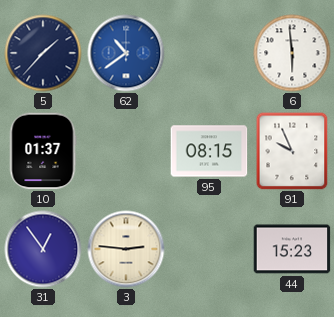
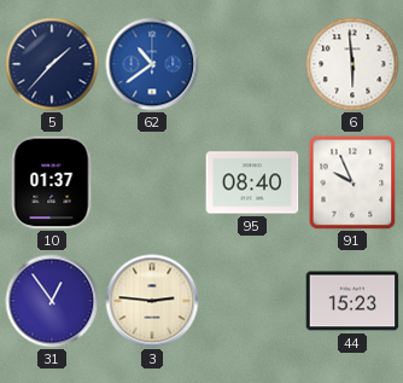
95: 08:15 -> 08:40
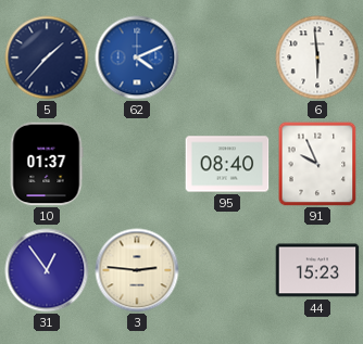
62: 10:39 -> 4:11
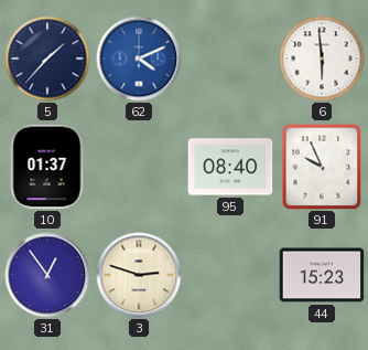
3: 2:46 -> 2:48
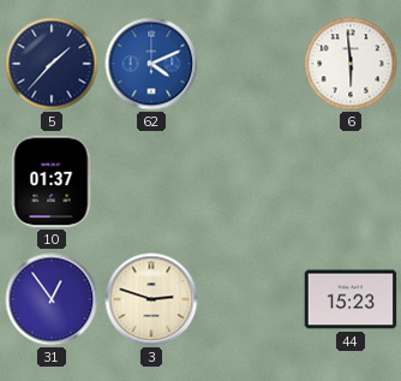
95: 08:40 -> none
91: 9:56 -> none
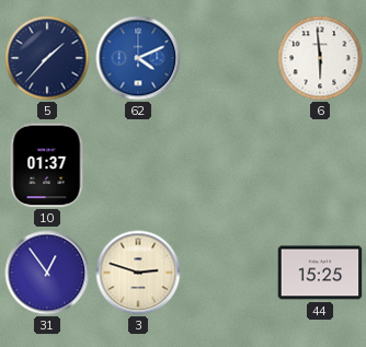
44: 15:23 -> 15:25
